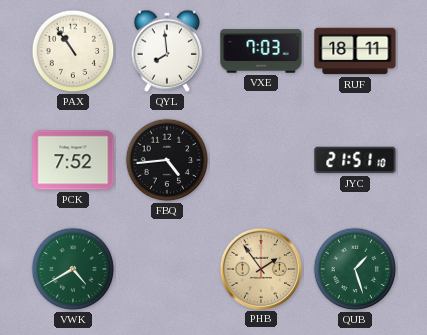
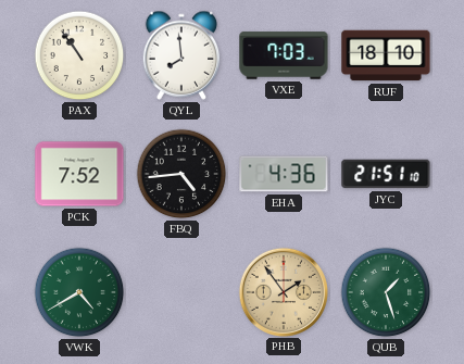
RUF: 18:11 -> 18:10
EHA: none -> 4:36
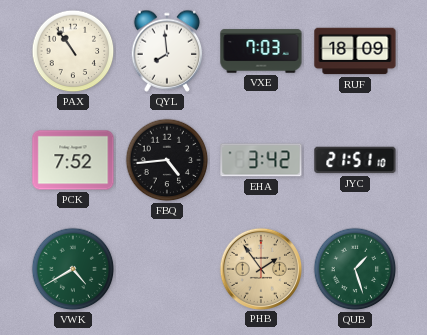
RUF: 18:10 -> 18:09
EHA: 4:36 -> 3:42
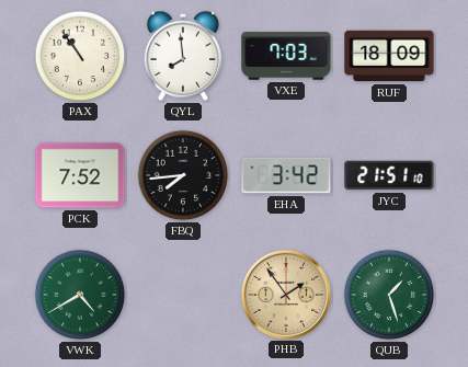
FBQ: 4:44 -> 7:44
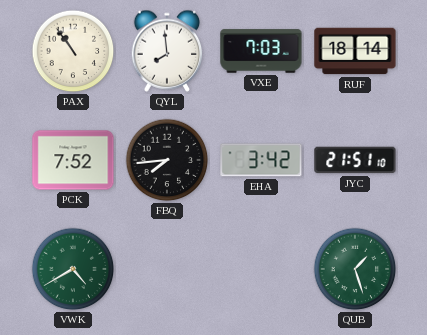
RUF: 18:09 -> 18:14
PHB: 1:54 -> none
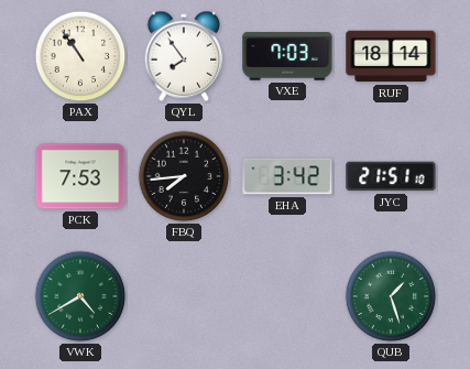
QYL: 7:59 -> 7:54
PCK: 7:52 -> 7:53
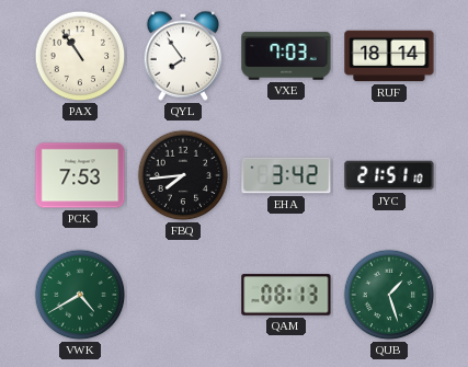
QAM: none -> 08:13
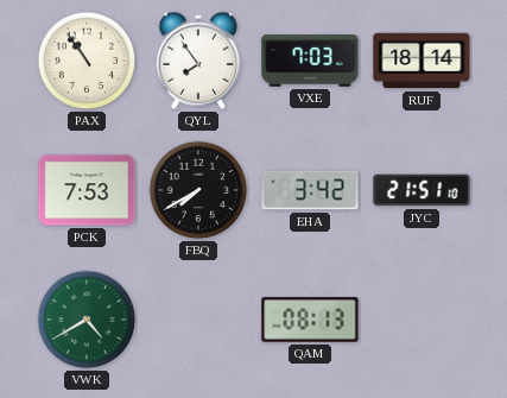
FBQ: 7:44 -> 7:40
QUB: 1:27 -> none
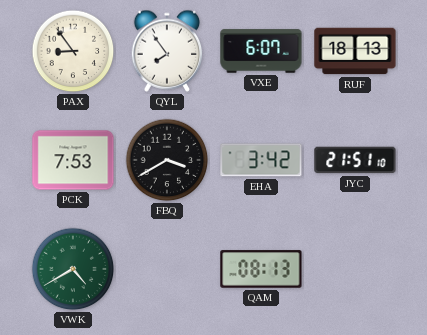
PAX: 10:54 -> 8:54
VXE: 7:03 -> 6:07
RUF: 18:14 -> 18:13
FBQ: 7:40 -> 3:40
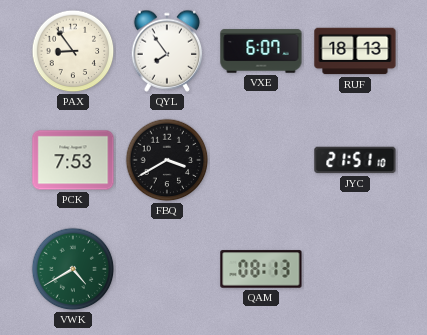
EHA: 3:42 -> none
